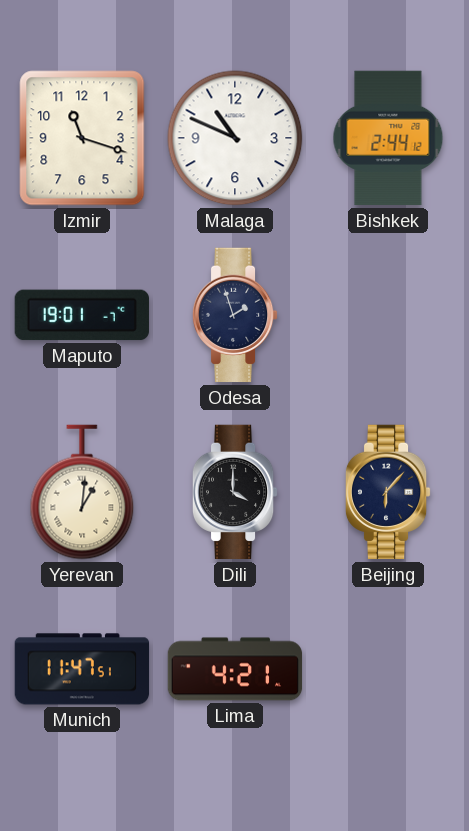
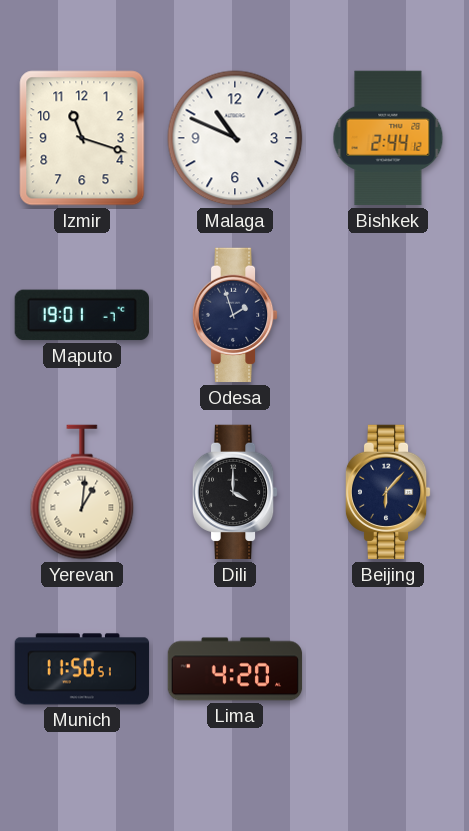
Munich: 11:47 -> 11:50
Lima: 4:21 -> 4:20
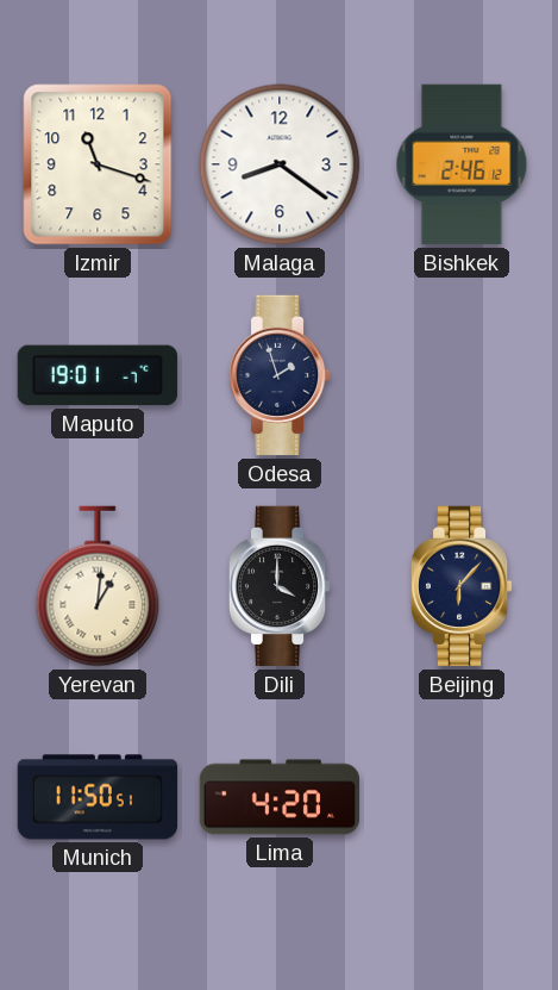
Malaga: 10:49 -> 8:21
Bishkek: 2:44 -> 2:46
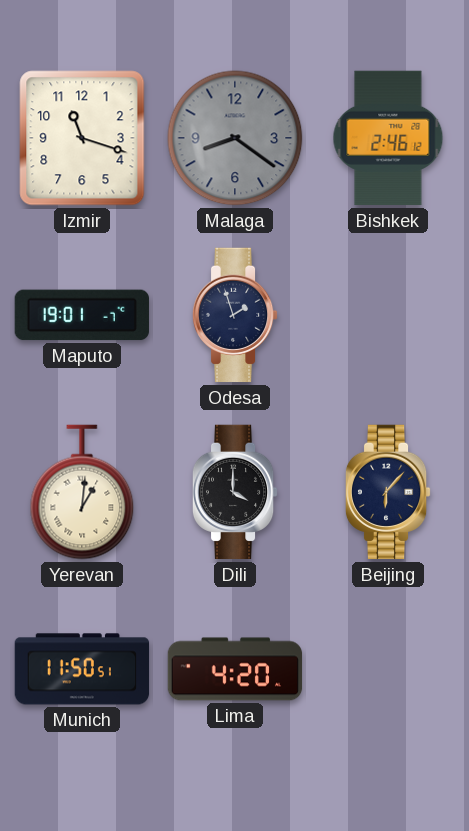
Malaga dial: white -> grey
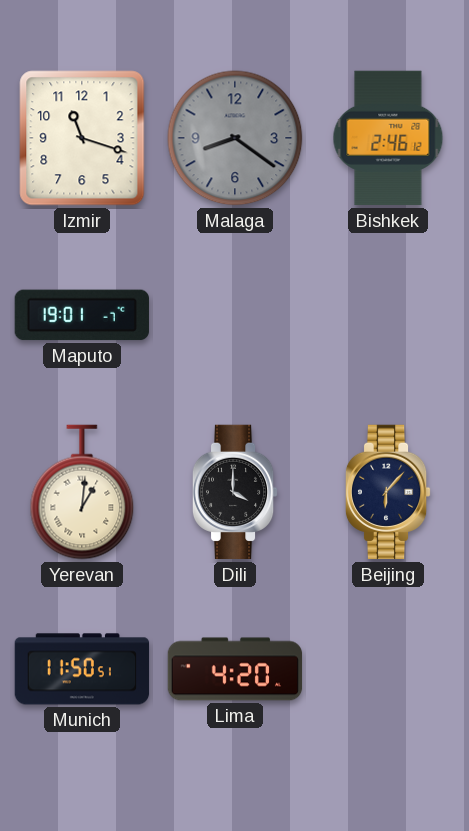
Odesa: 1:57 -> none
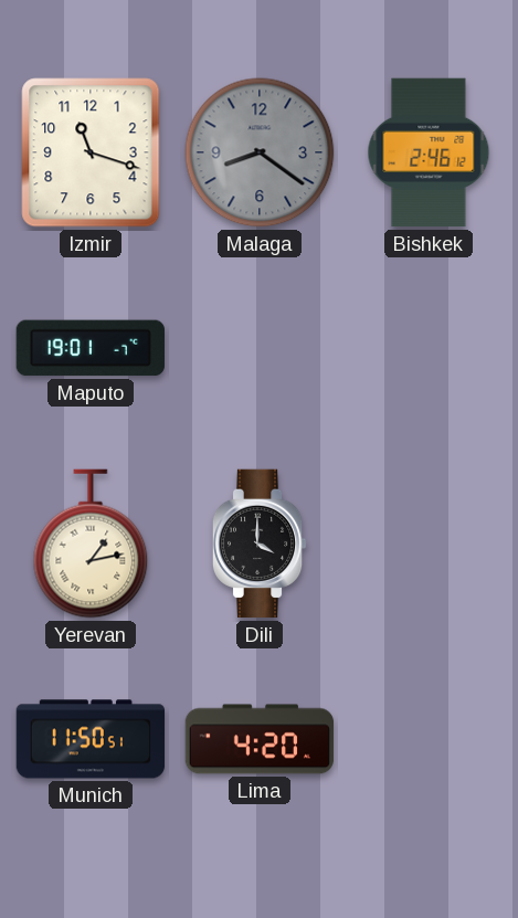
Yerevan: 1:01 -> 1:13
Beijing: 6:07 -> none
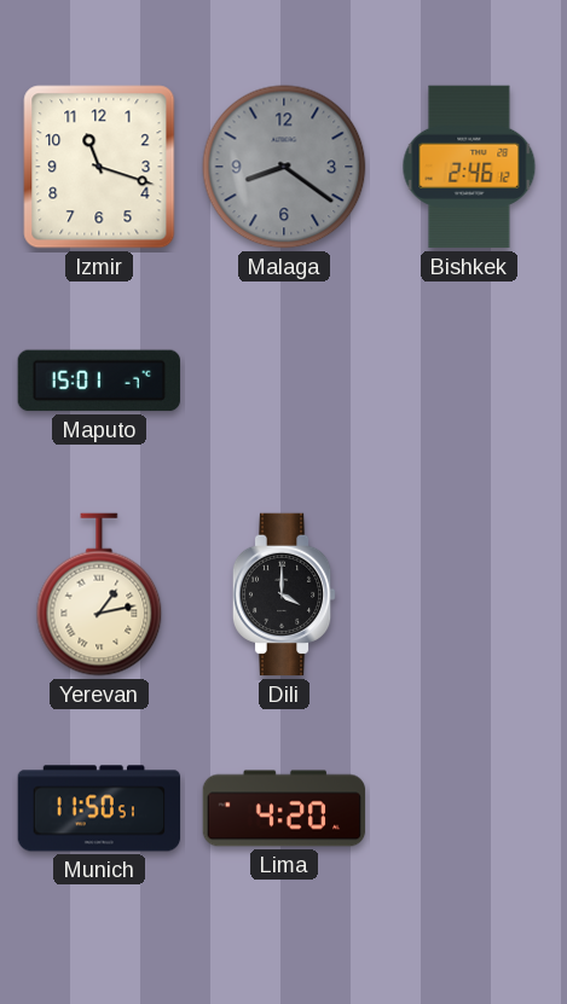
Maputo: 19:01 -> 15:01
